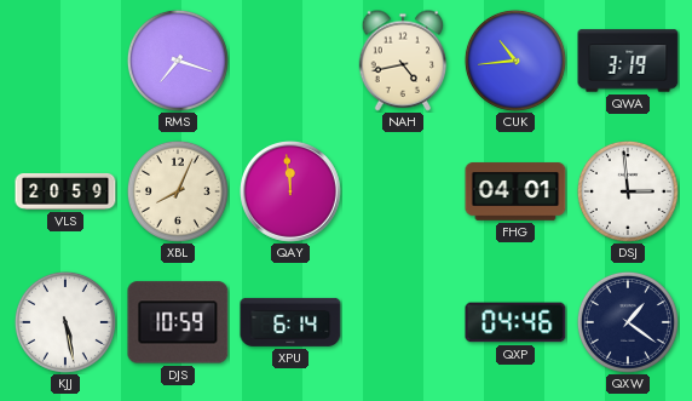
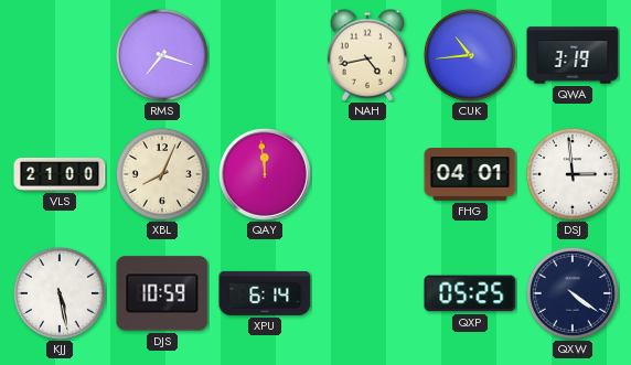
VLS: 20:59 -> 21:00
QXP: 04:46 -> 05:25
QXW: 1:21 -> 4:21
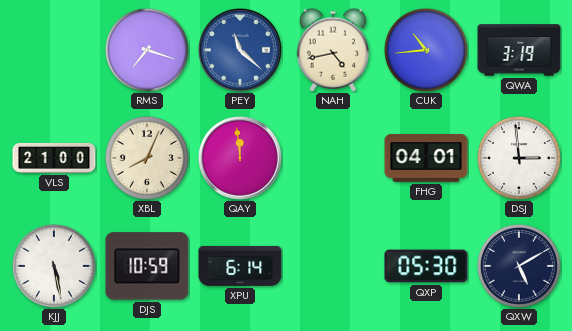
PEY: none -> 11:22
QXP: 05:25 -> 05:30
QXW: 4:21 -> 5:10
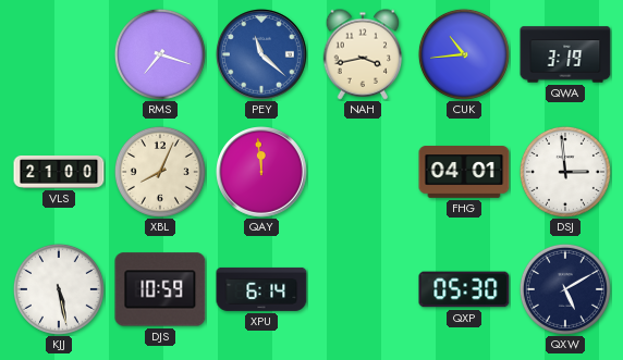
NAH: 4:43 -> 3:43
